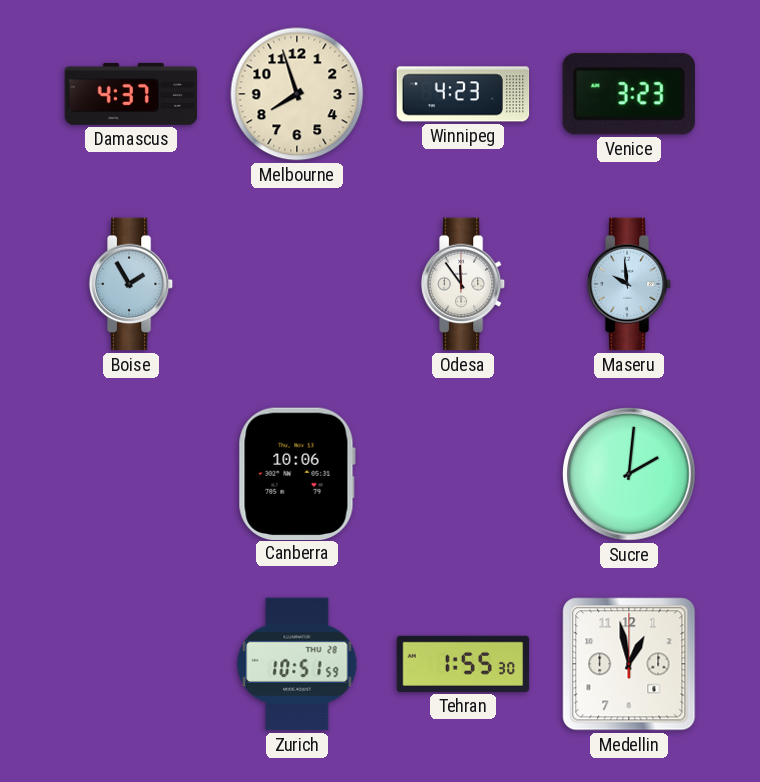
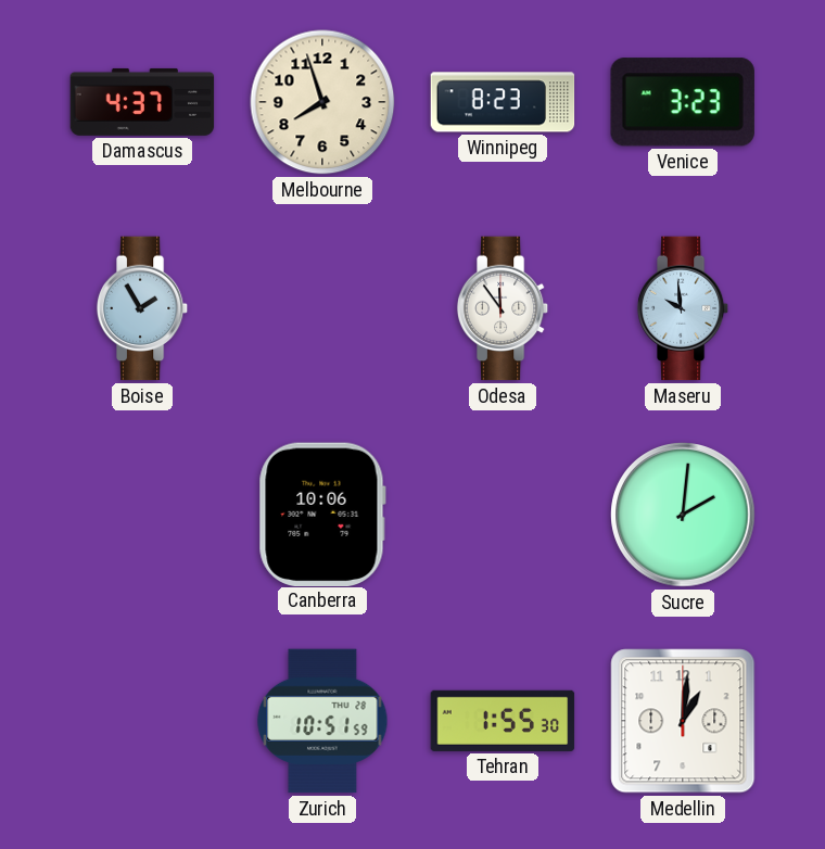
Winnipeg: 4:23 -> 8:23
Medellin: 12:58 -> 1:01
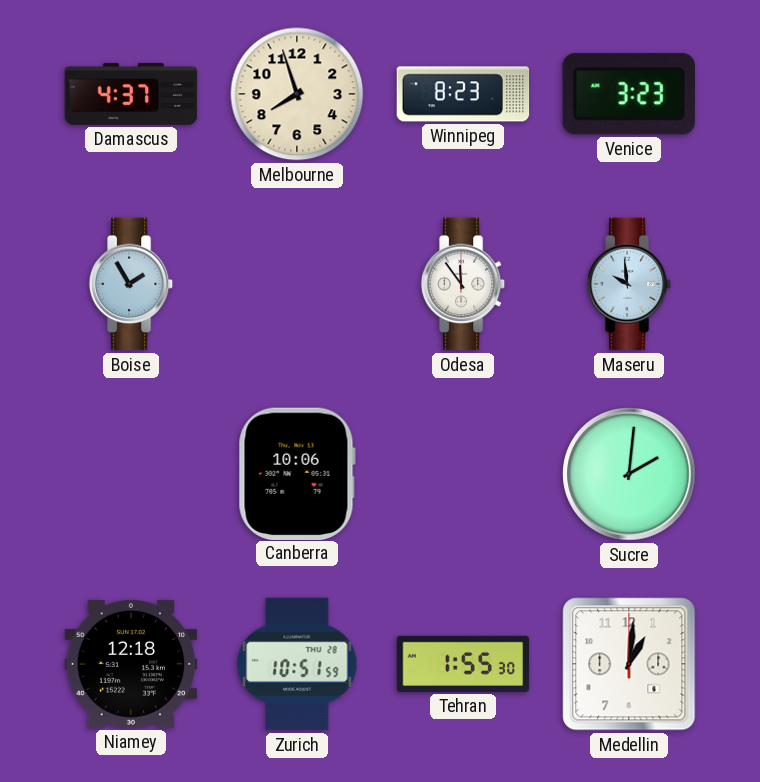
Niamey: none -> 12:18
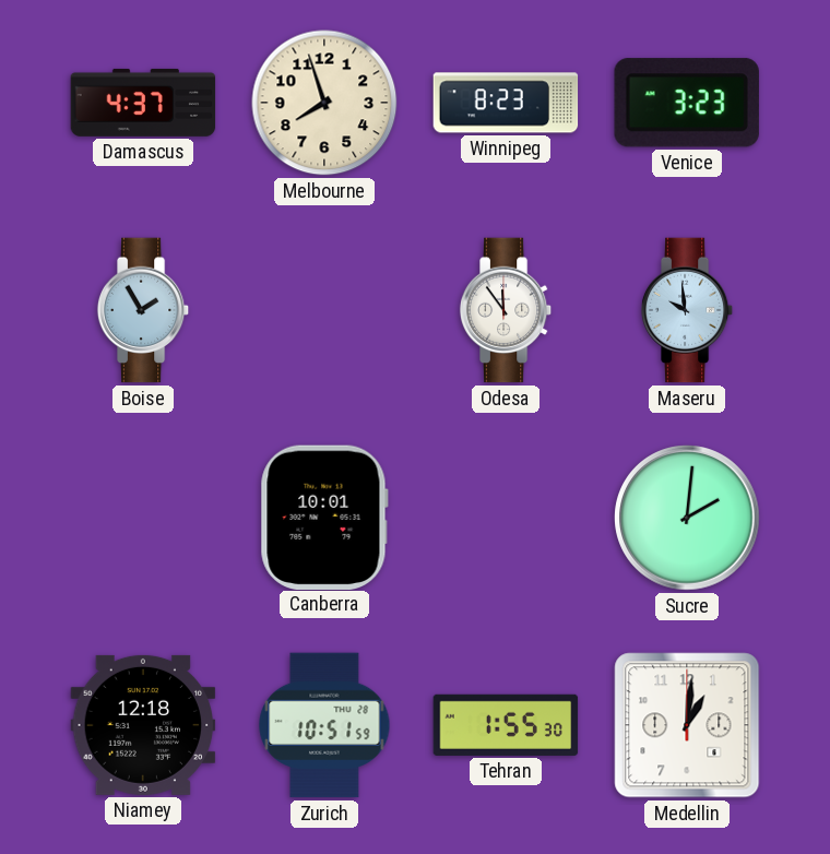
Canberra: 10:06 -> 10:01
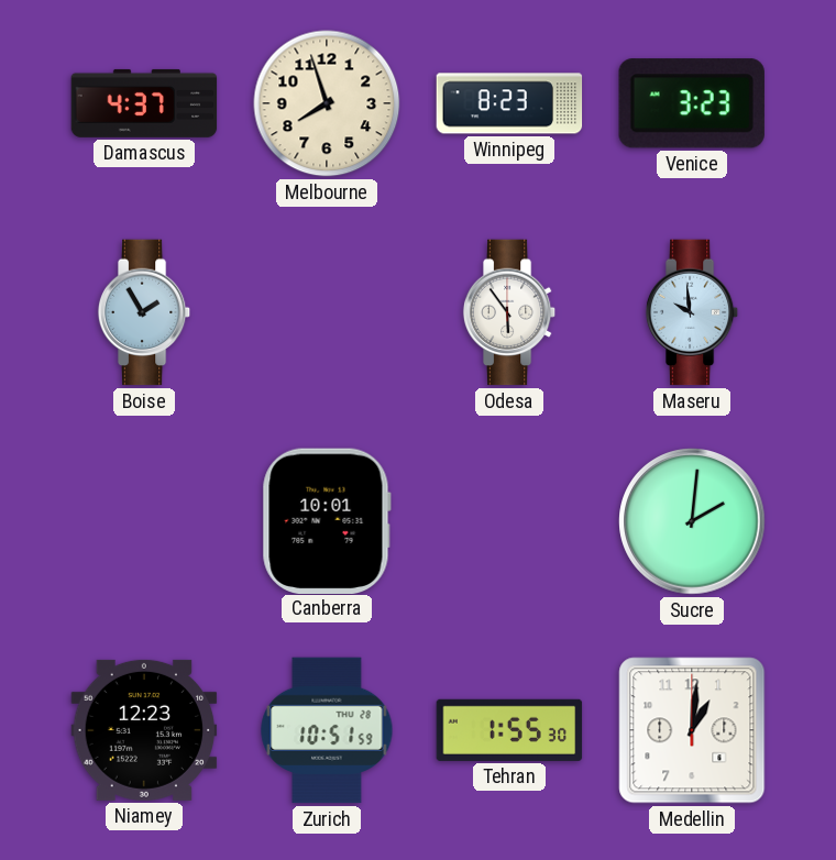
Odesa: 11:54 -> 5:54
Niamey: 12:18 -> 12:23
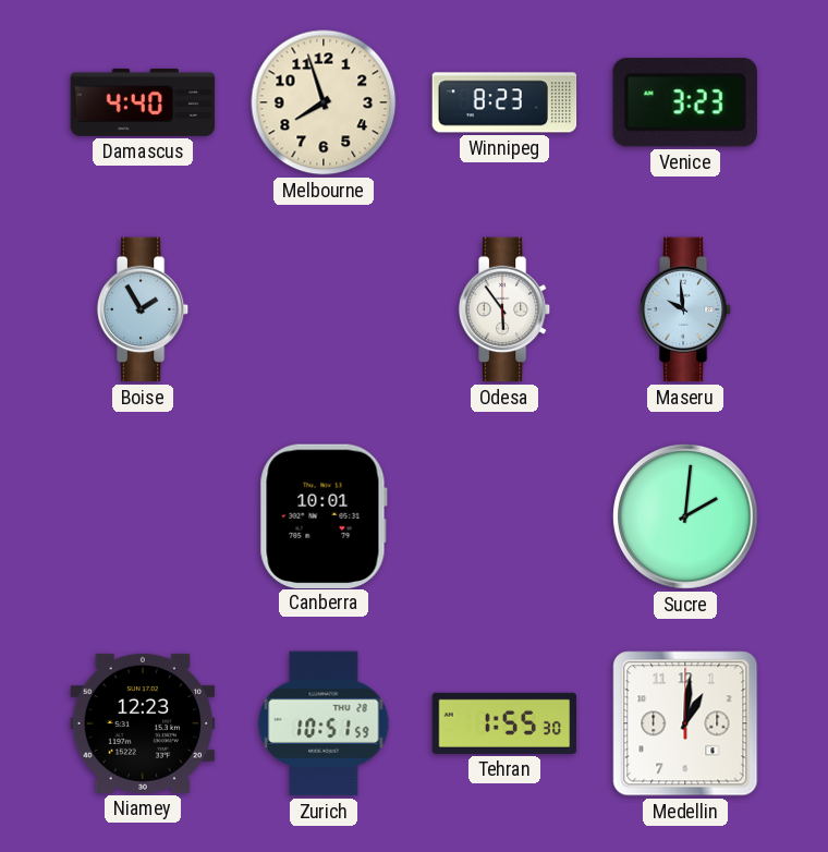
Damascus: 4:37 -> 4:40
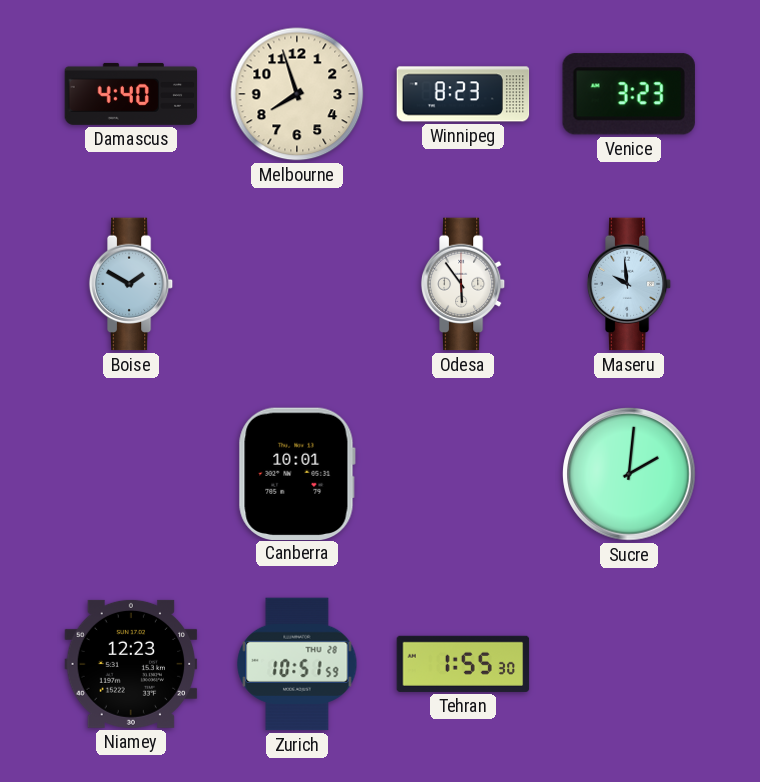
Boise: 1:55 -> 1:50
Medellin: 1:01 -> none
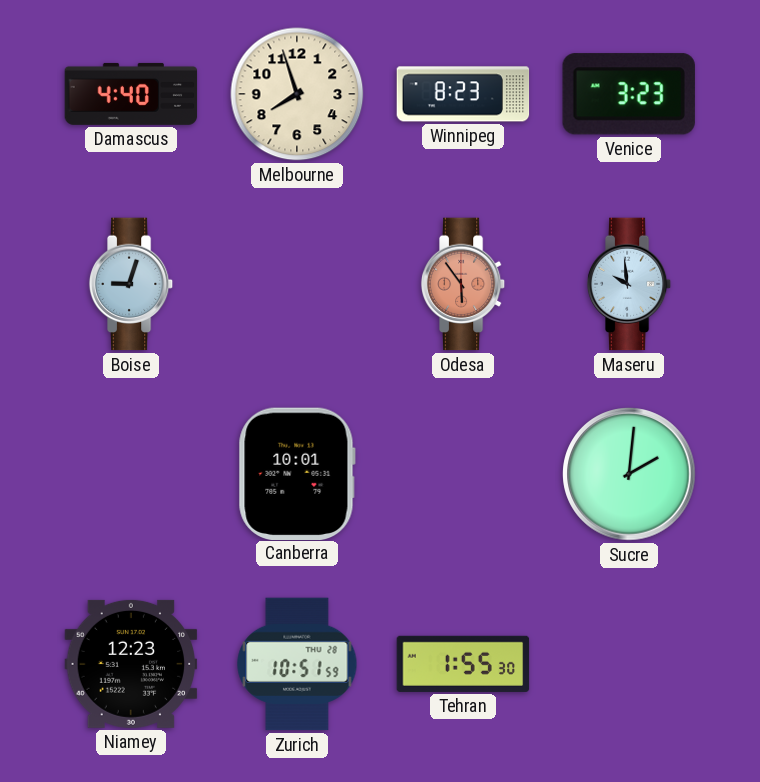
Boise: 1:50 -> 9:03
Odesa dial: white -> salmon
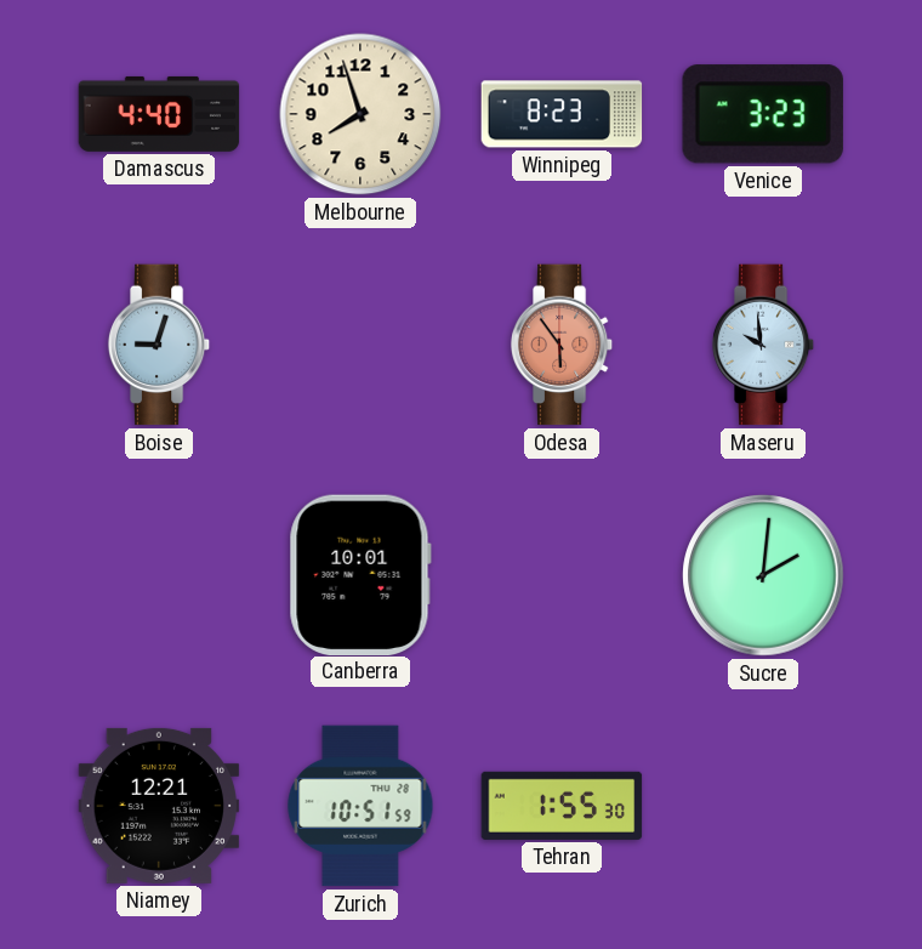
Niamey: 12:23 -> 12:21
